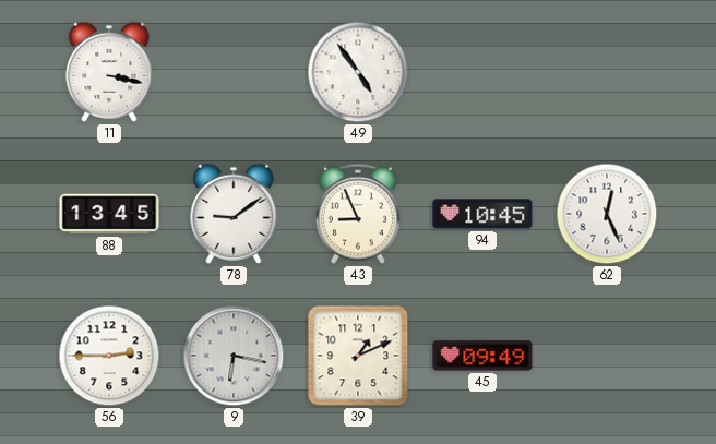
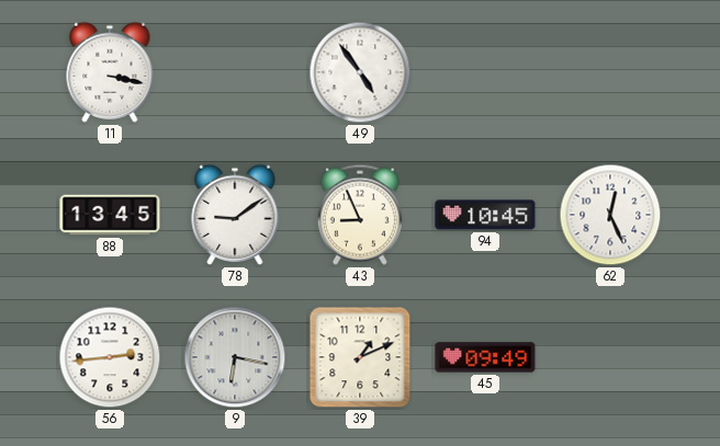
56: 2:45 -> 2:44
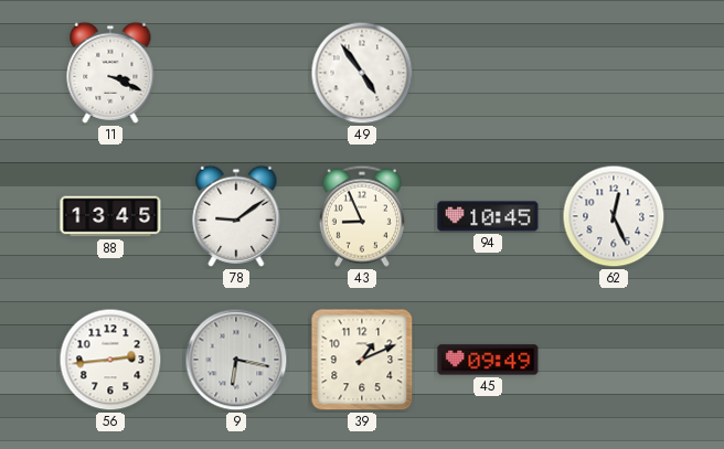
11: 3:17 -> 3:19
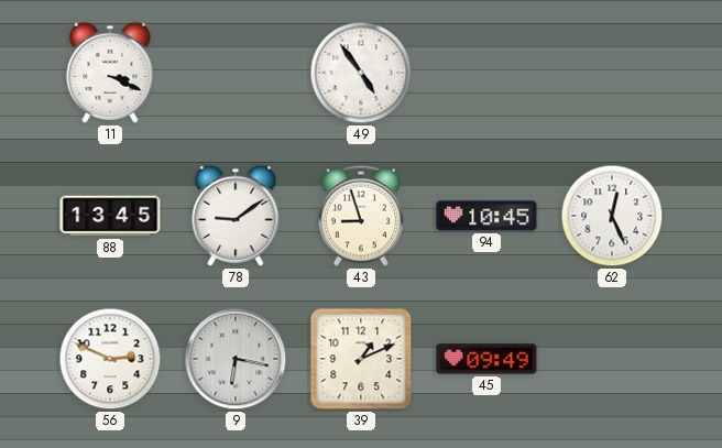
43: 8:56 -> 8:57
56: 2:44 -> 2:49
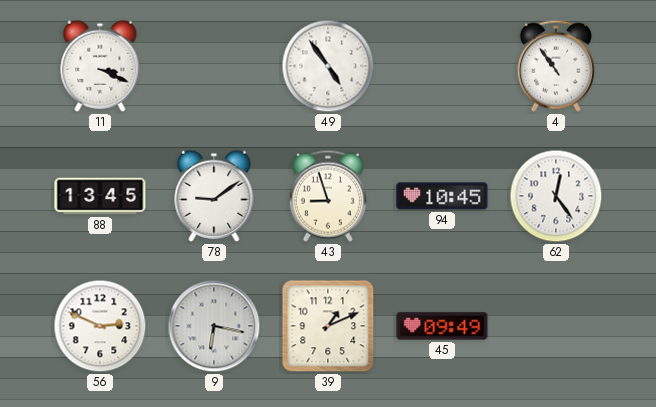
4: none -> 10:54
62: 12:26 -> 12:24
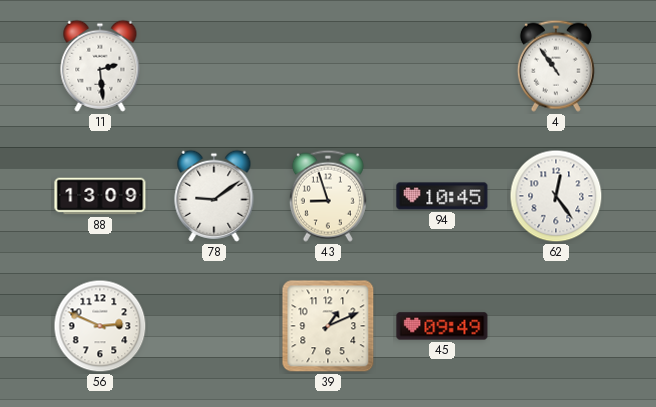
11: 3:19 -> 2:29
49: 4:54 -> none
88: 13:45 -> 13:09
9: 6:17 -> none
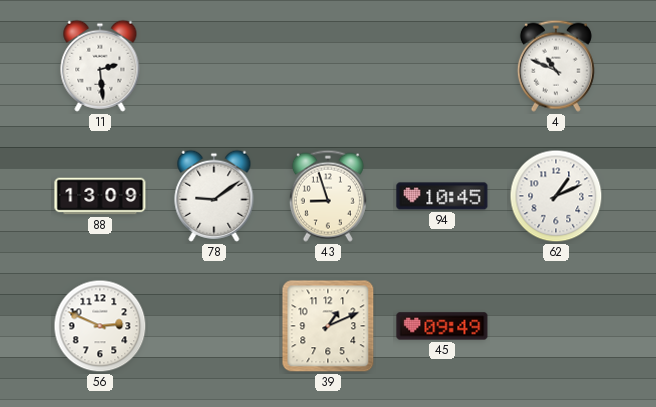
4: 10:54 -> 10:49
62: 12:24 -> 1:11
